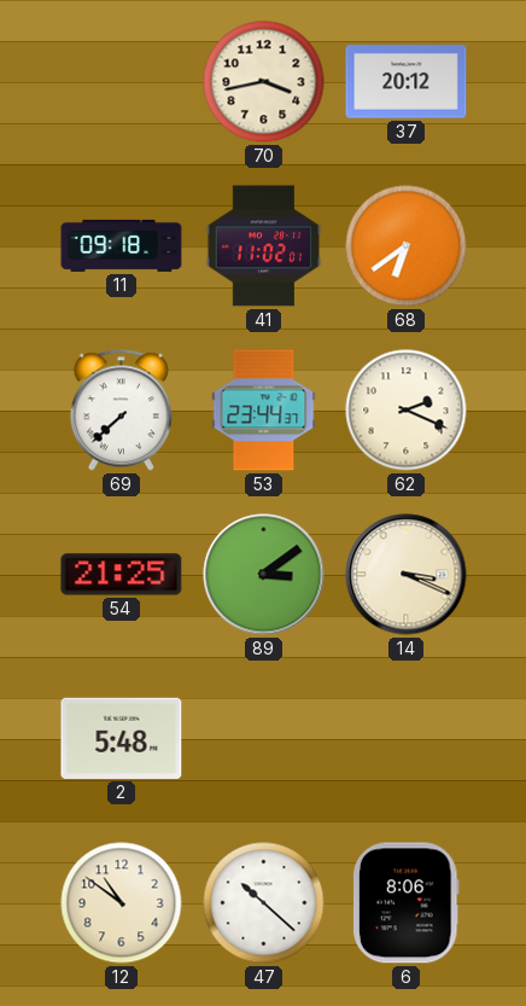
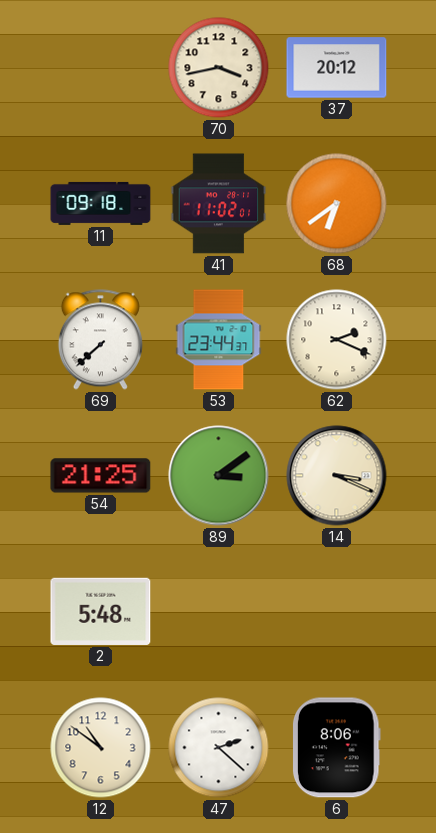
47: 10:22 -> 2:22
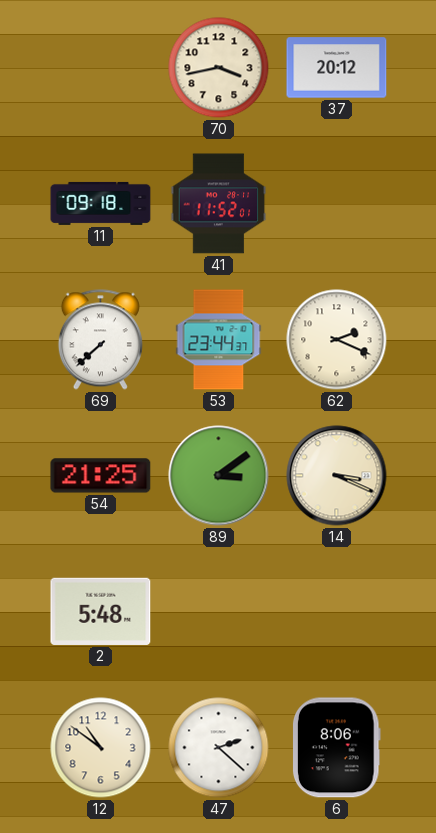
41: 11:02 -> 11:52
68: 6:39 -> none
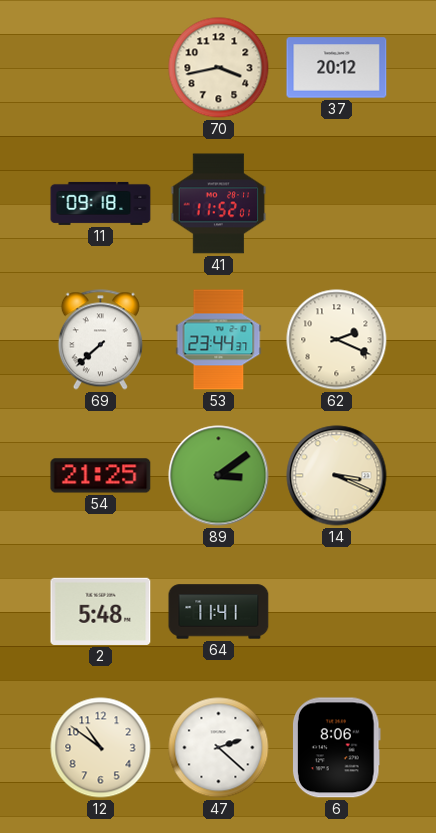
64: none -> 11:41
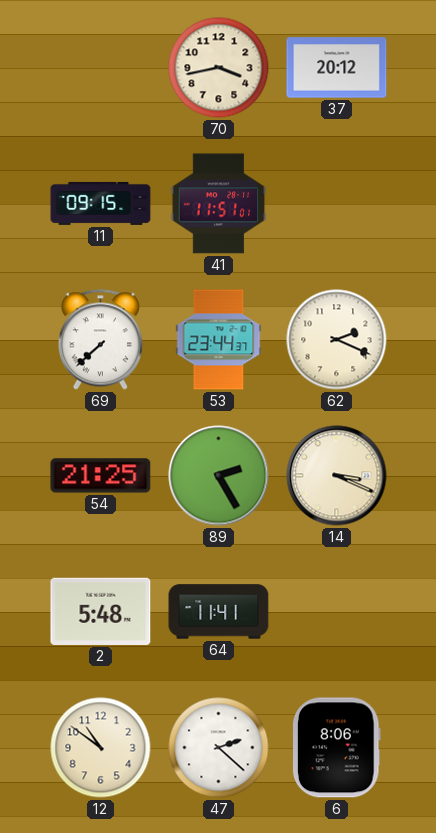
11: 09:18 -> 09:15
41: 11:52 -> 11:51
89: 3:09 -> 2:25
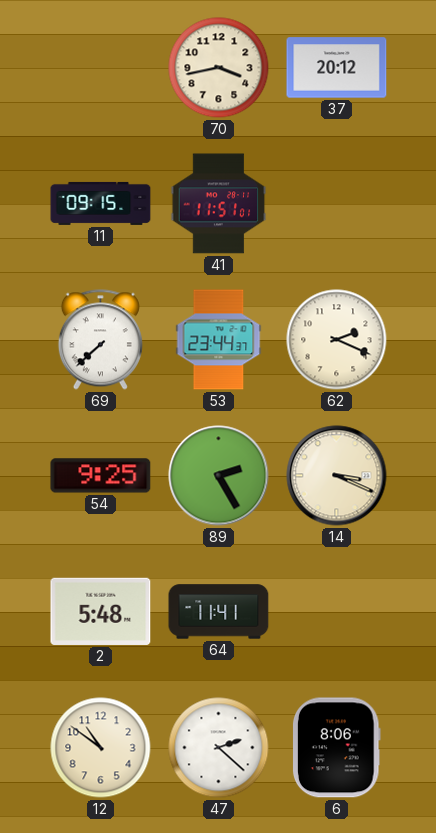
54: 21:25 -> 9:25
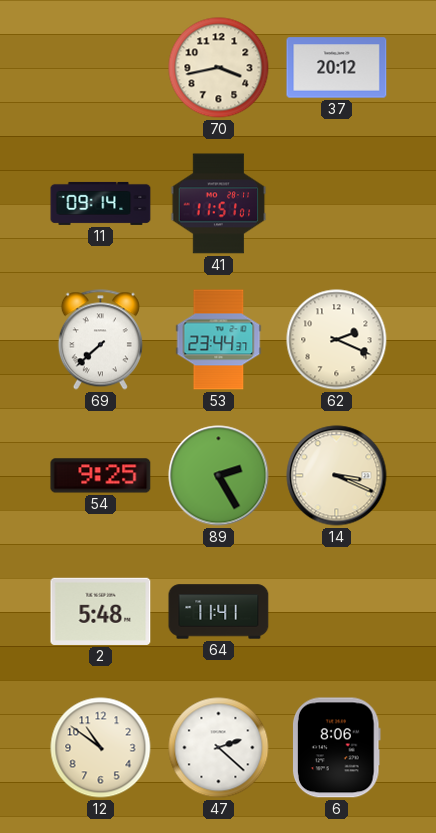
11: 09:15 -> 09:14
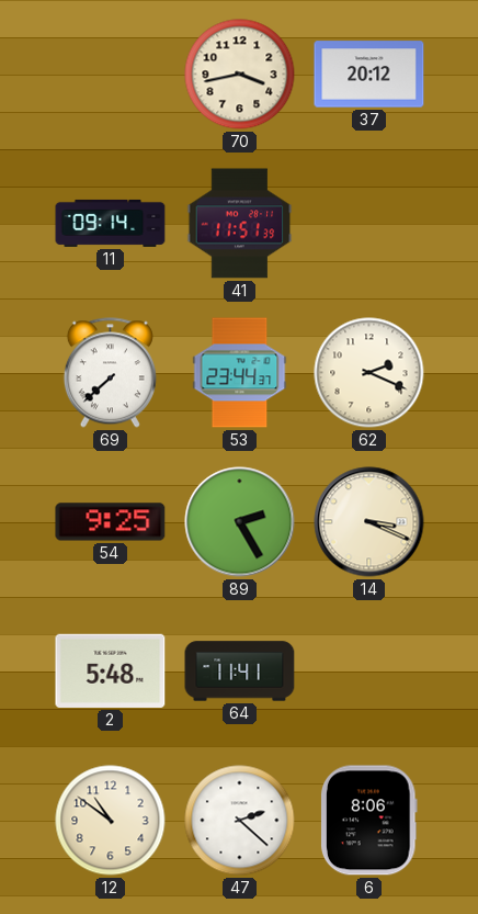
41: 11:51:01 -> 11:51:39
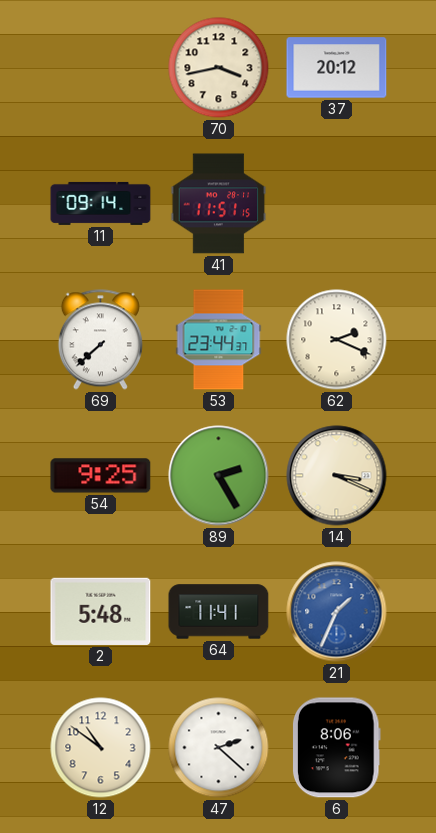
41: 11:51:39 -> 11:51:15
21: none -> 1:34
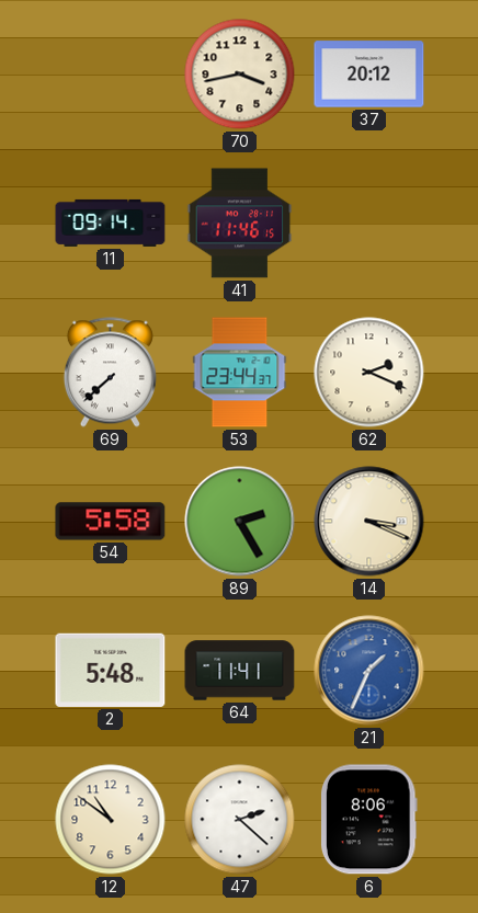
41: 11:51 -> 11:46
54: 9:25 -> 5:58
